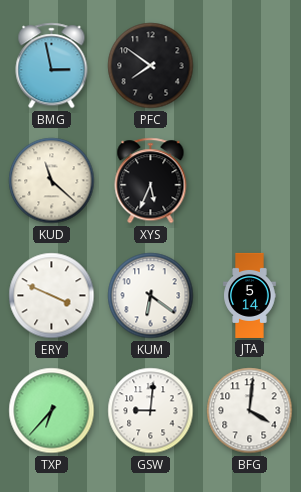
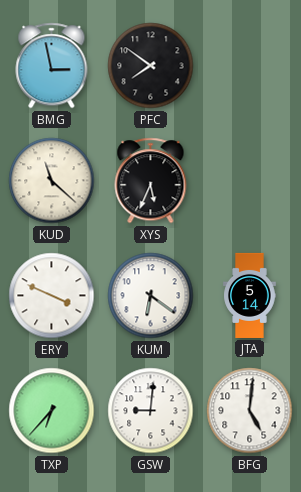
BFG: 4:01 -> 5:01
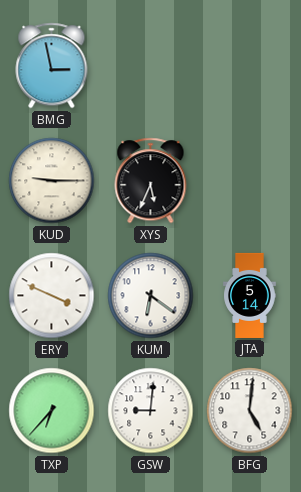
PFC: 7:51 -> none
KUD: 11:22 -> 9:15
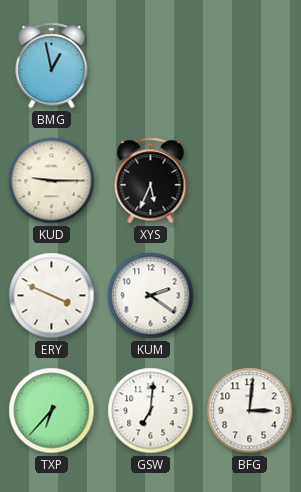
BMG: 2:58 -> 12:58
KUM: 6:21 -> 2:21
JTA: 5:14 -> none
GSW: 9:01 -> 7:01
BFG: 5:01 -> 3:01
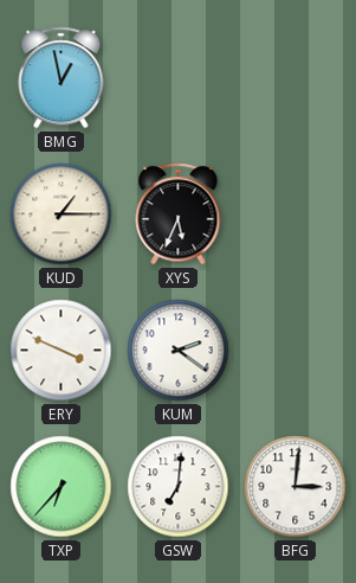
KUD: 9:15 -> 1:15
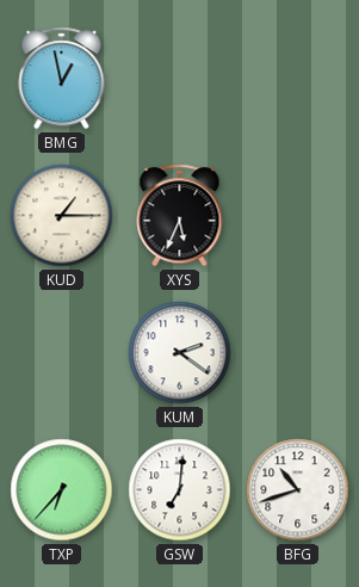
ERY: 3:49 -> none
BFG: 3:01 -> 10:42
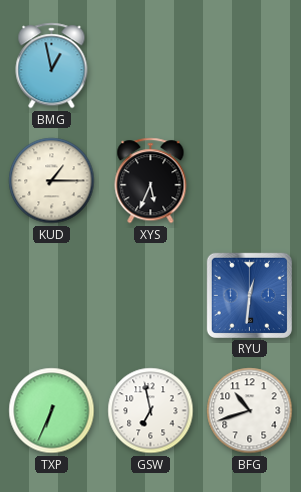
KUM: 2:21 -> none
RYU: none -> 12:31
TXP: 6:37 -> 6:34
GSW: 7:01 -> 6:58
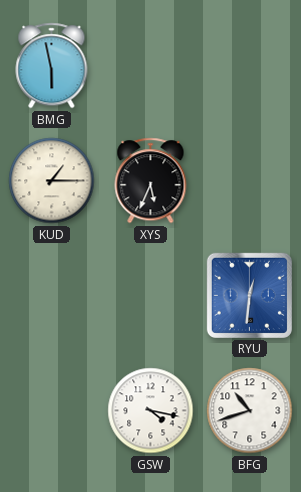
BMG: 12:58 -> 5:58
TXP: 6:34 -> none
GSW: 6:58 -> 4:17
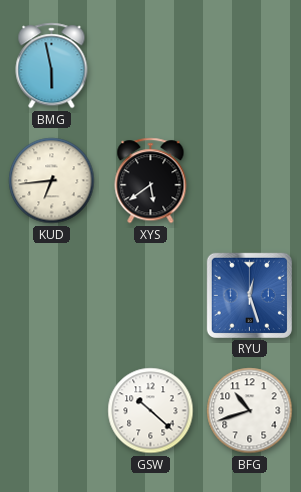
KUD: 1:15 -> 6:44
XYS: 5:34 -> 5:39
RYU: 12:31 -> 12:27
GSW: 4:17 -> 10:22
